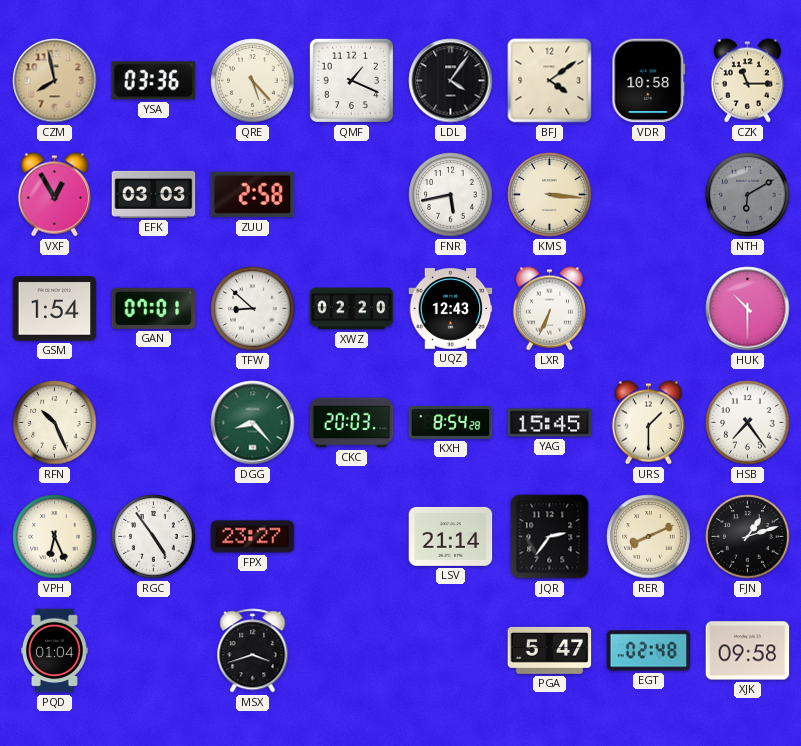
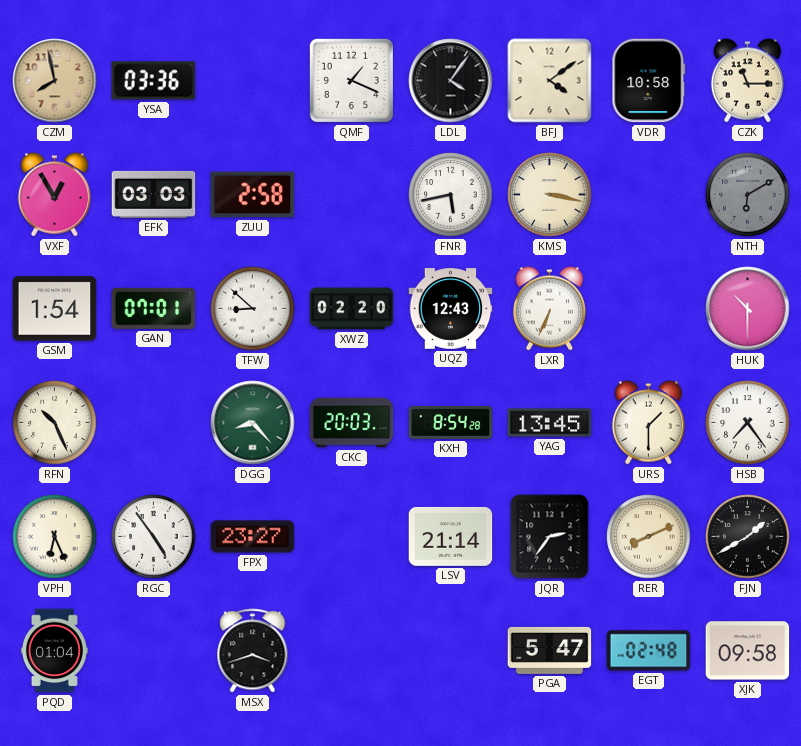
QRE: 5:23 -> none
KMS: 3:16 -> 3:17
YAG: 15:45 -> 13:45
FJN: 1:12 -> 1:40
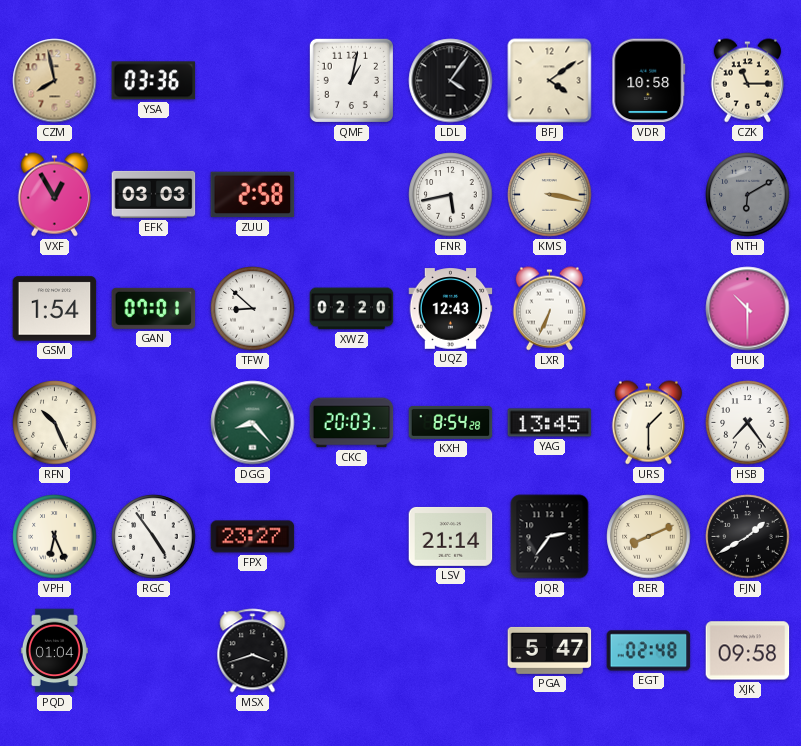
QMF: 1:19 -> 1:02
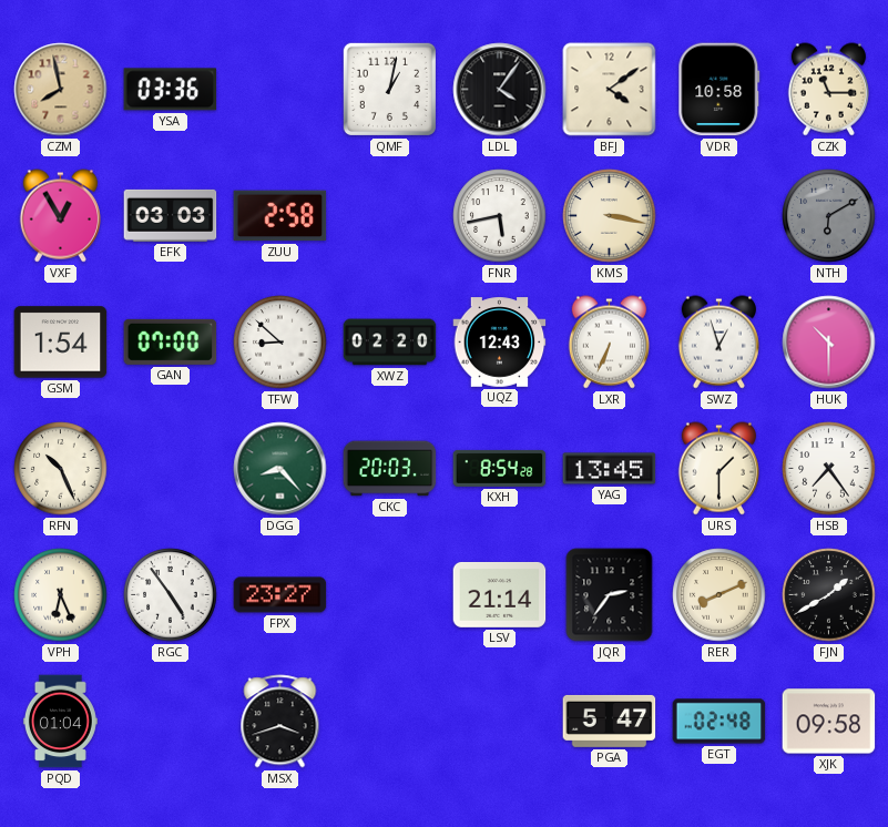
GAN: 07:01 -> 07:00
SWZ: none -> 12:57
